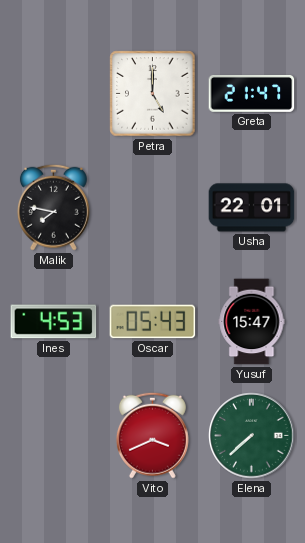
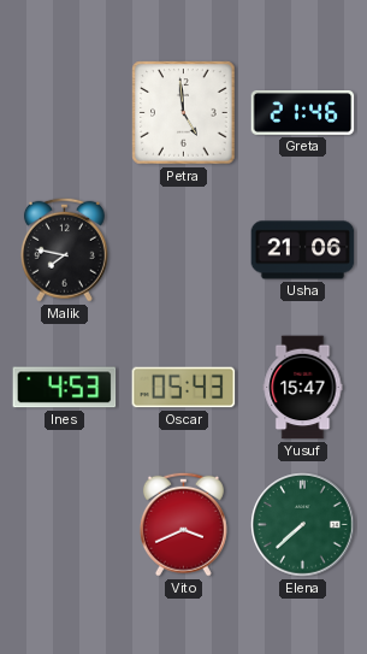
Petra: 5:00 -> 4:59
Greta: 21:47 -> 21:46
Usha: 22:01 -> 21:06
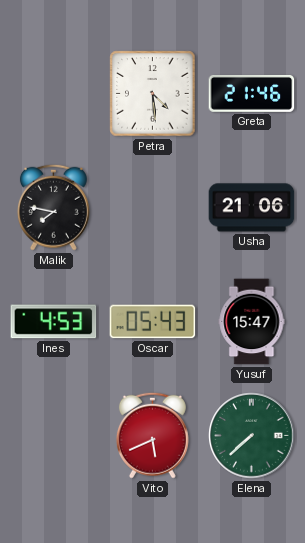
Petra: 4:59 -> 4:29
Vito: 3:41 -> 5:41
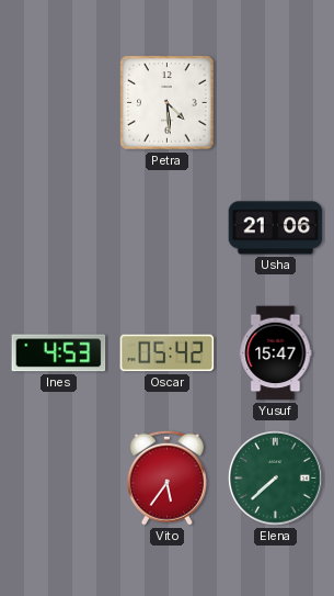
Greta: 21:46 -> none
Malik: 7:47 -> none
Oscar: 05:43 -> 05:42
Vito: 5:41 -> 5:36
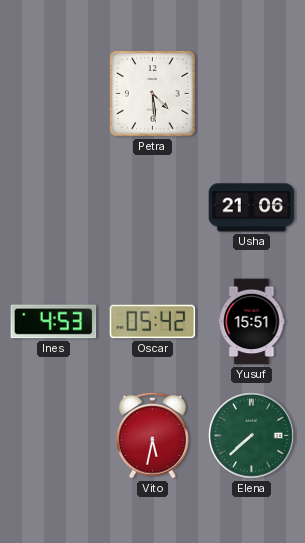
Yusuf: 15:47 -> 15:51
Vito: 5:36 -> 5:32
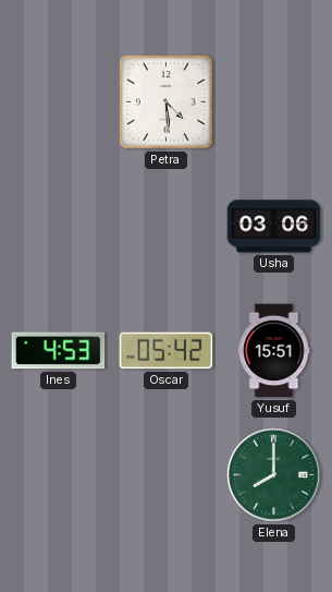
Usha: 21:06 -> 03:06
Vito: 5:32 -> none
Elena: 7:38 -> 8:00
